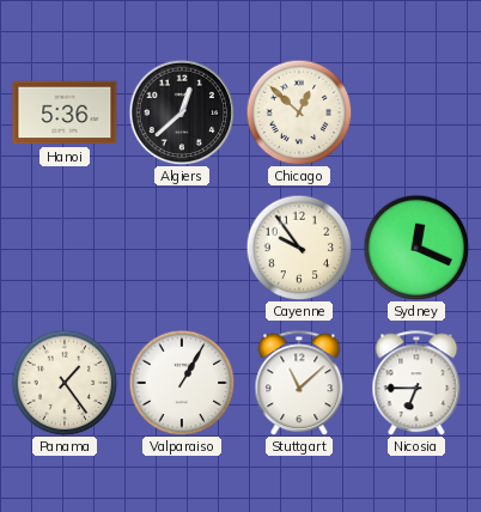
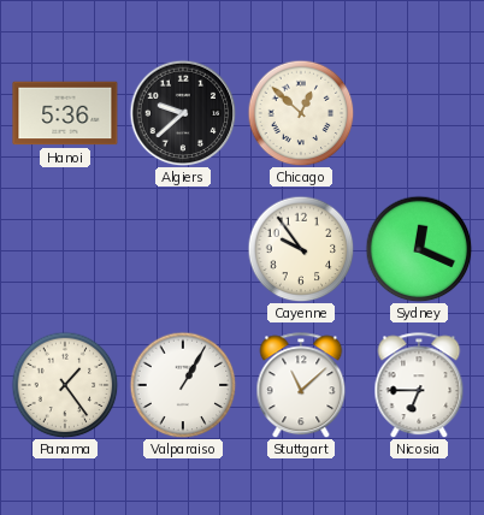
Algiers: 12:38 -> 9:38
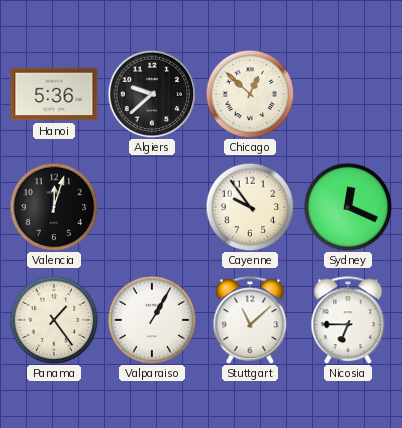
Valencia: none -> 12:03
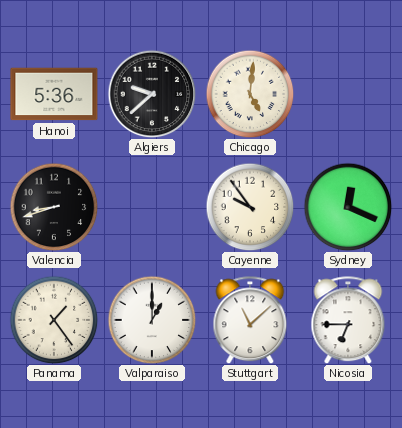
Chicago: 12:52 -> 5:01
Valencia: 12:03 -> 8:42
Valparaiso: 1:05 -> 1:00
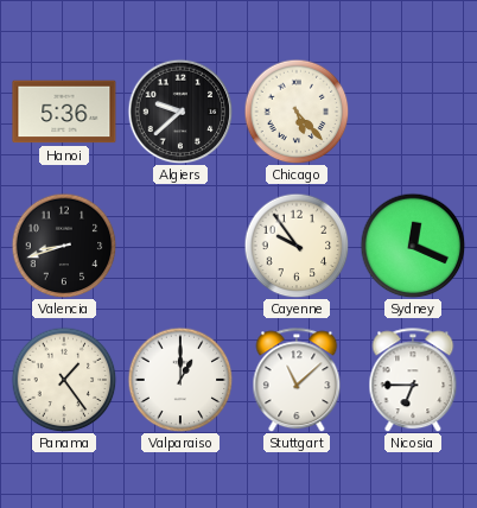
Chicago: 5:01 -> 5:23
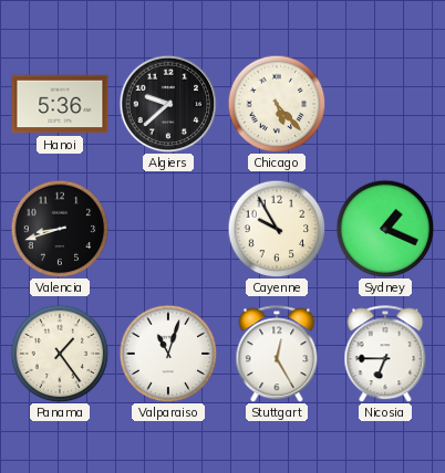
Cayenne: 9:54 -> 9:55
Sydney: 12:19 -> 1:19
Valparaiso: 1:00 -> 11:03
Stuttgart: 11:08 -> 12:25
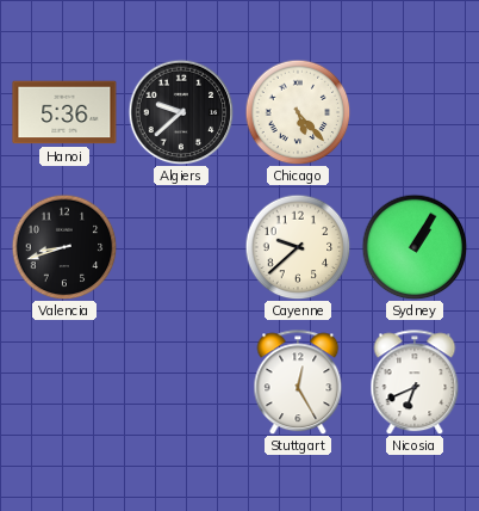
Cayenne: 9:55 -> 9:38
Sydney: 1:19 -> 1:05
Panama: 1:24 -> none
Valparaiso: 11:03 -> none
Nicosia: 6:45 -> 6:41
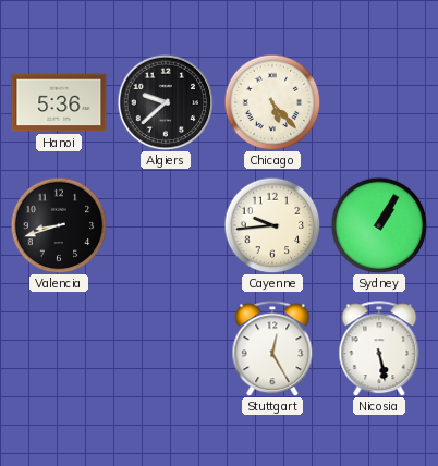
Cayenne: 9:38 -> 9:44
Nicosia: 6:41 -> 5:28
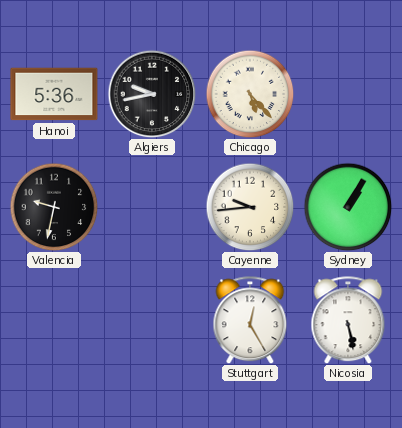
Algiers: 9:38 -> 9:43
Valencia: 8:42 -> 9:32
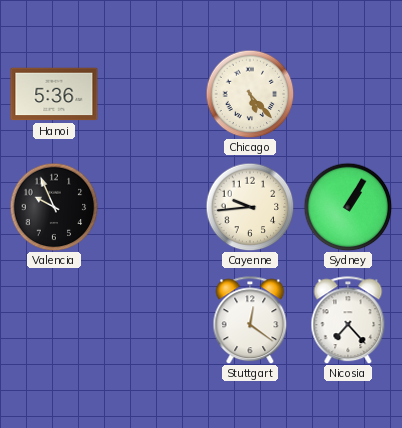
Algiers: 9:43 -> none
Valencia: 9:32 -> 9:56
Stuttgart: 12:25 -> 12:21
Nicosia: 5:28 -> 7:23
